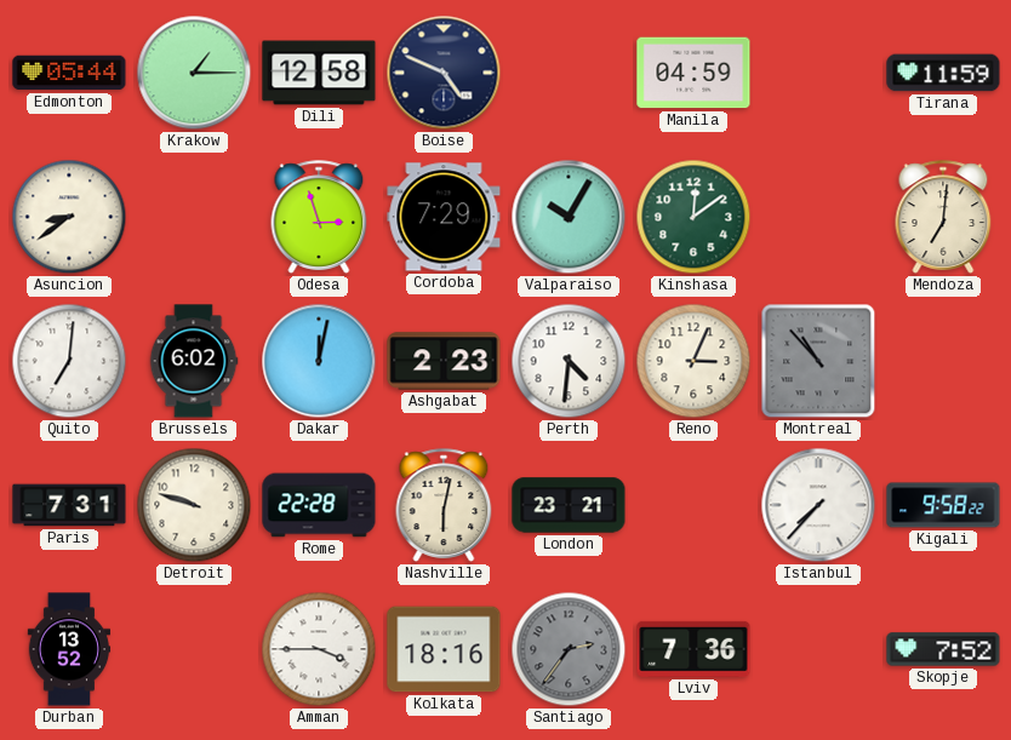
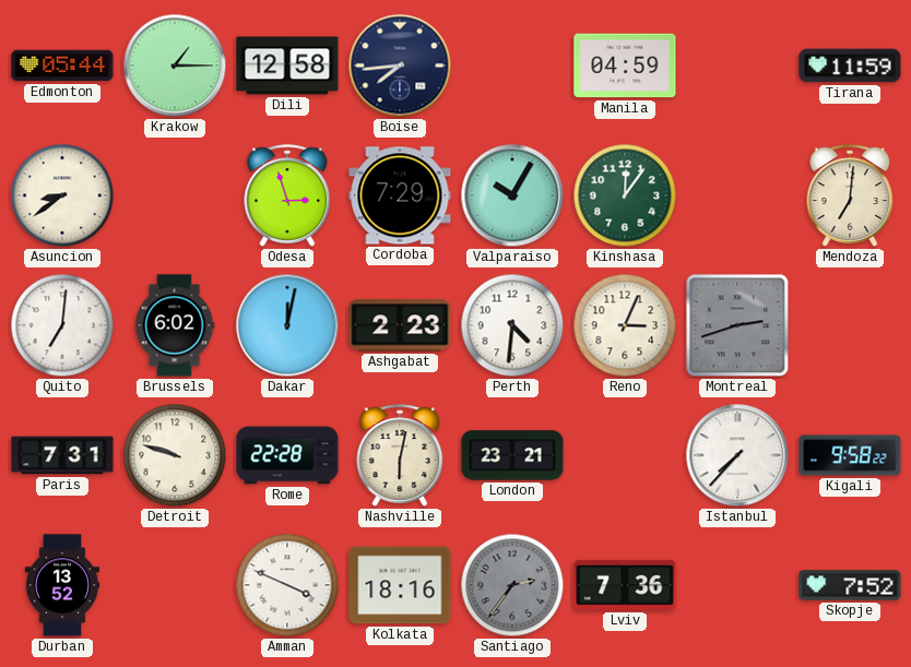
Boise: 4:49 -> 7:44
Kinshasa: 12:09 -> 12:06
Montreal: 10:53 -> 2:42
Amman: 3:45 -> 3:49
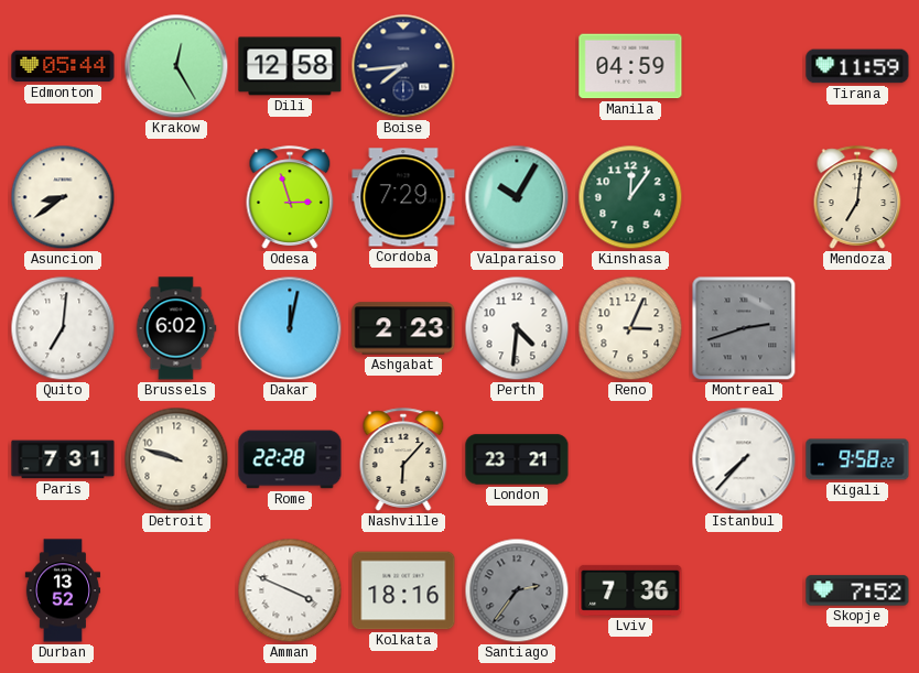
Krakow: 1:15 -> 12:25
Nashville: 6:02 -> 6:07
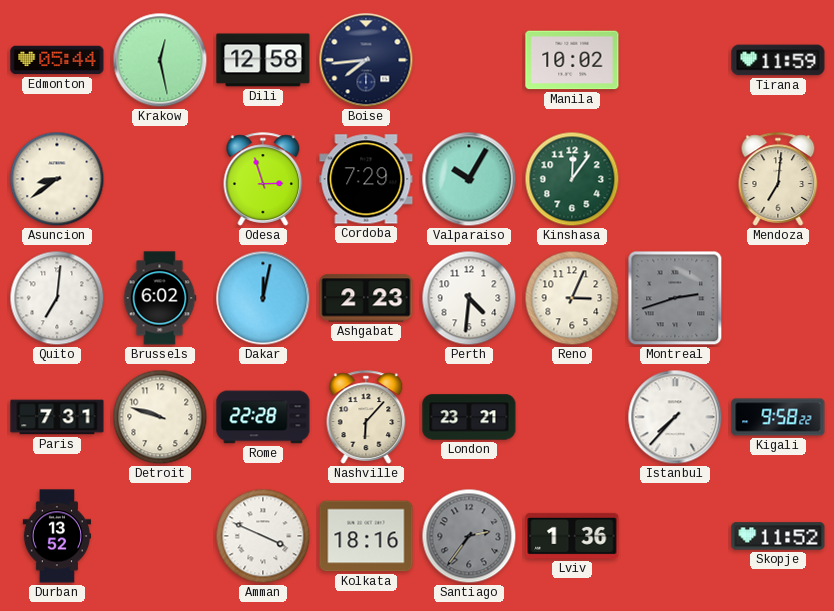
Krakow: 12:25 -> 12:28
Manila: 04:59 -> 10:02
Lviv: 7:36 -> 1:36
Skopje: 7:52 -> 11:52
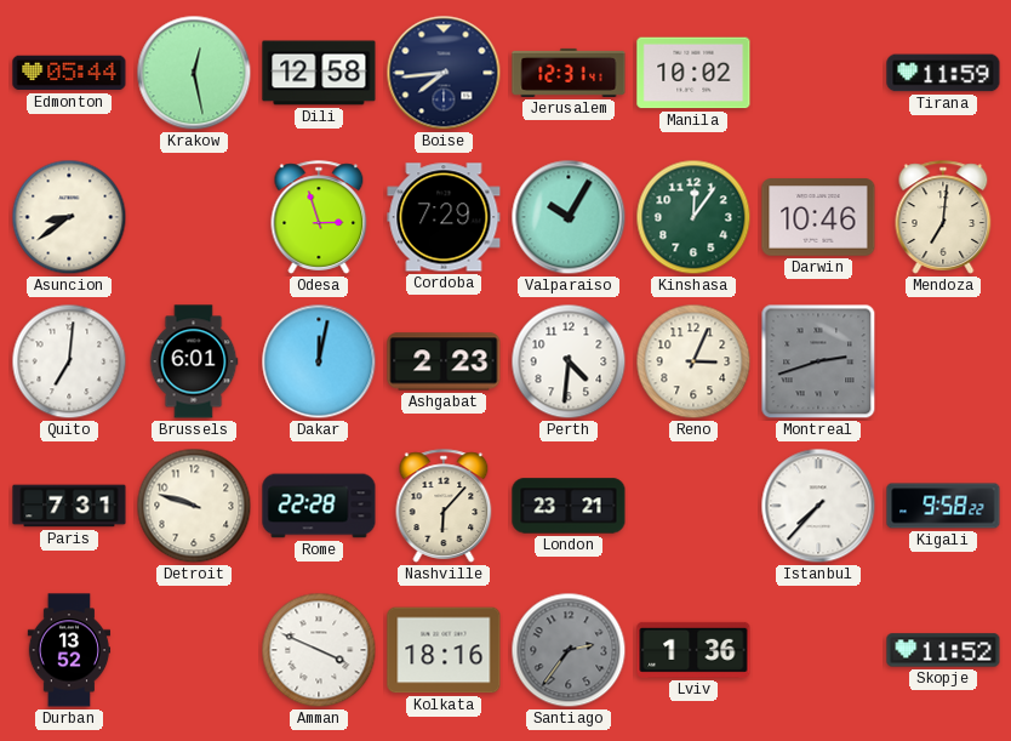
Jerusalem: none -> 12:31
Darwin: none -> 10:46
Brussels: 6:02 -> 6:01
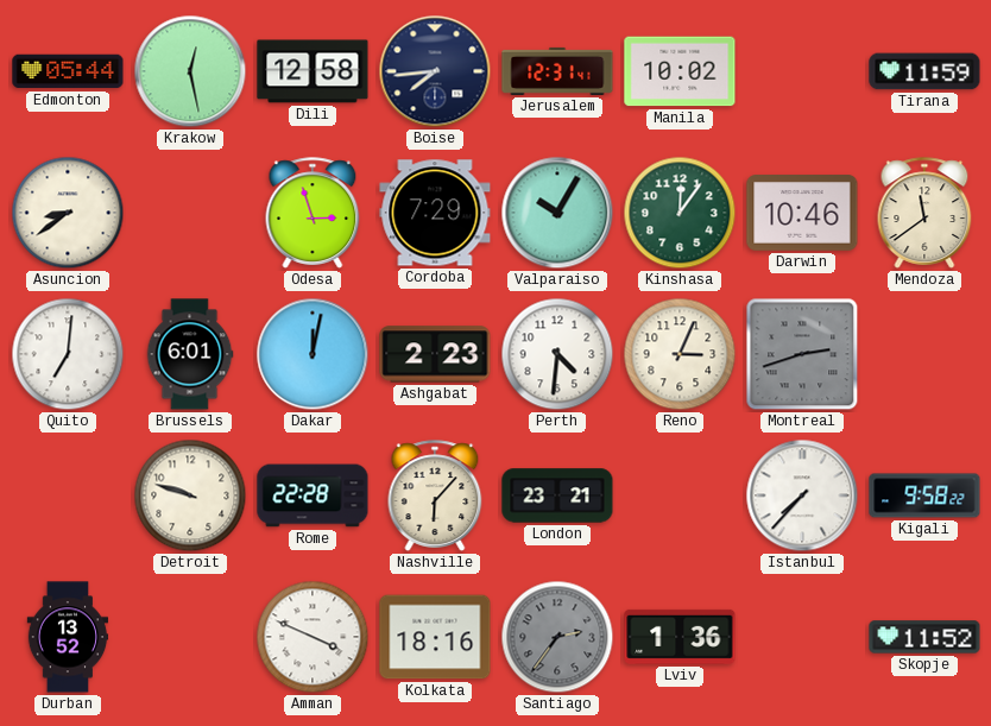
Mendoza: 7:01 -> 11:39
Paris: 7:31 -> none
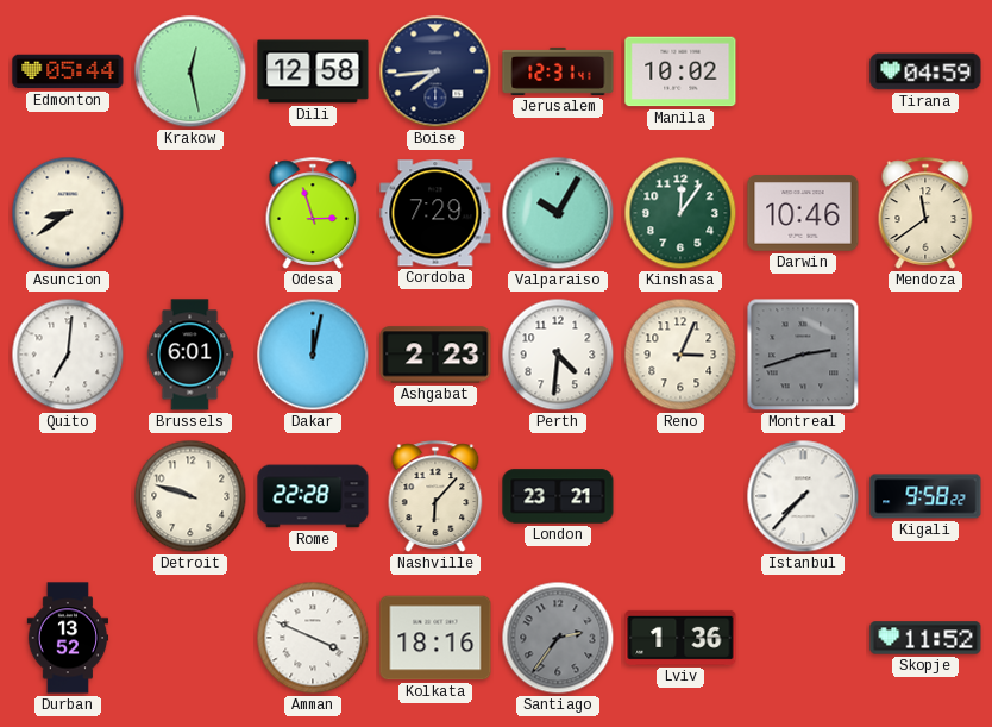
Tirana: 11:59 -> 04:59
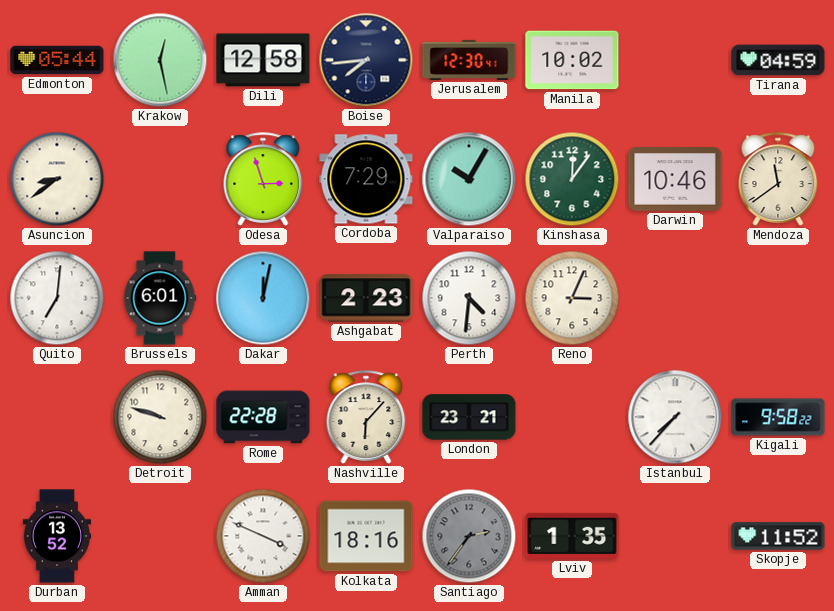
Jerusalem: 12:31 -> 12:30
Montreal: 2:42 -> none
Lviv: 1:36 -> 1:35
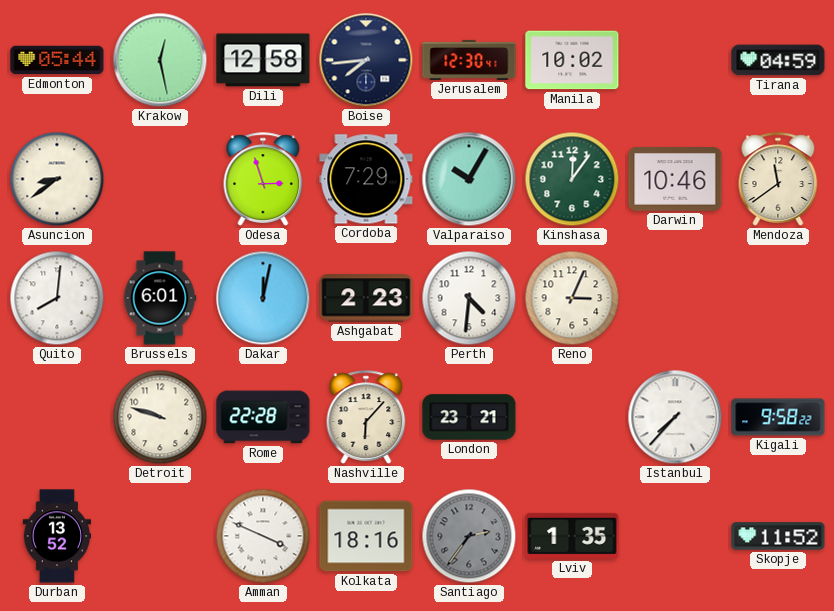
Quito: 7:01 -> 8:01
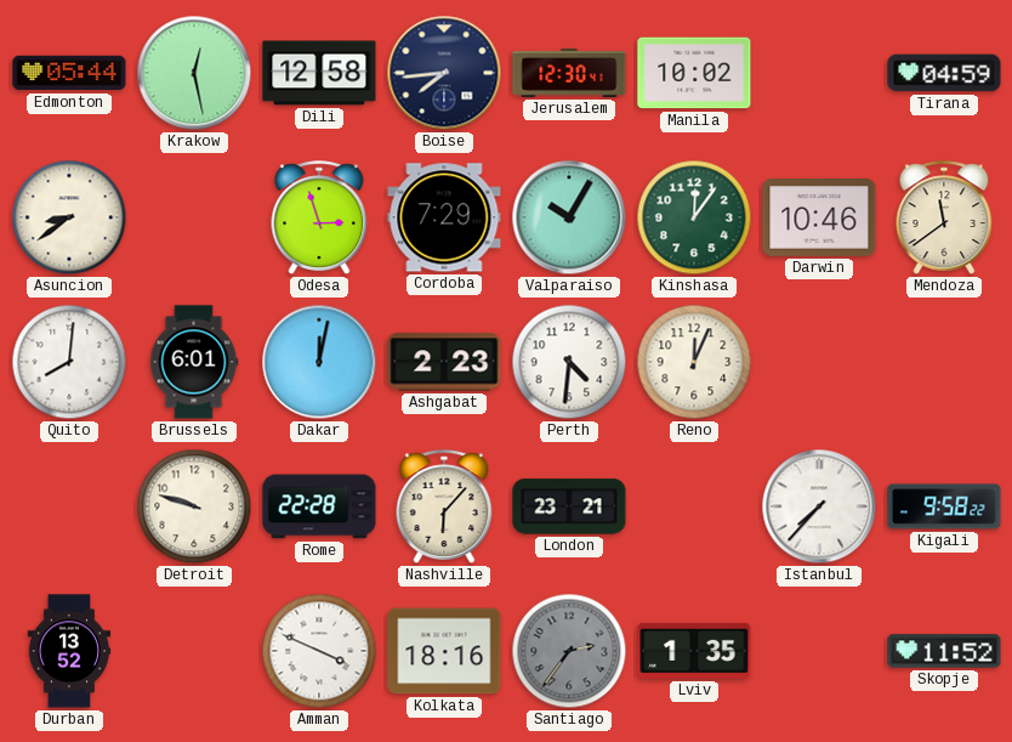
Reno: 3:04 -> 12:04
